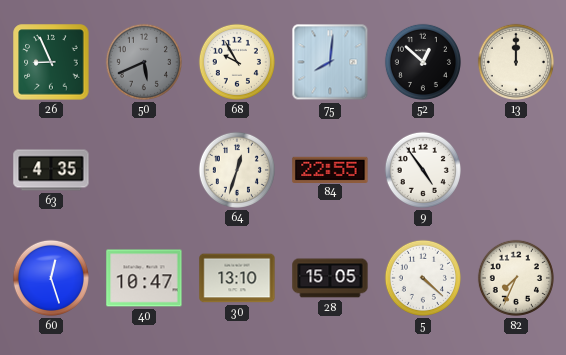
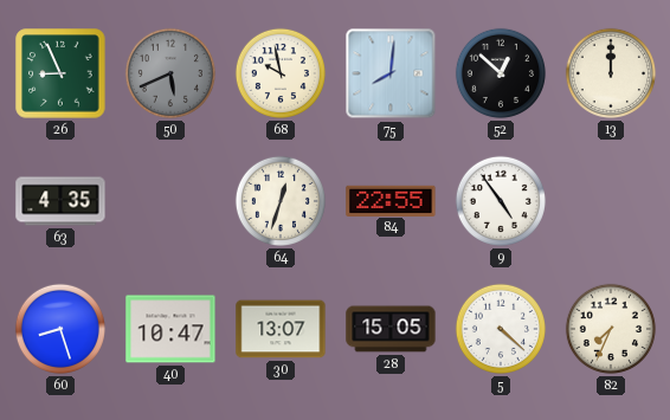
68: 9:55 -> 9:58
60: 12:27 -> 8:27
30: 13:10 -> 13:07
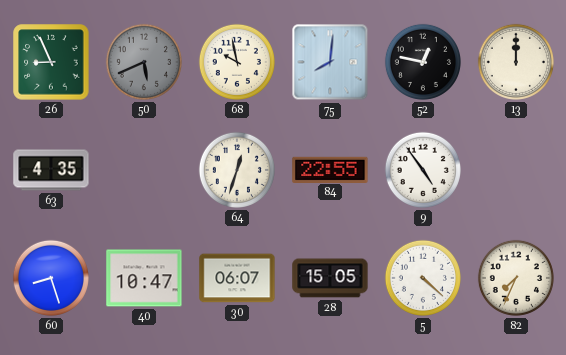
52: 12:52 -> 12:47
30: 13:07 -> 06:07
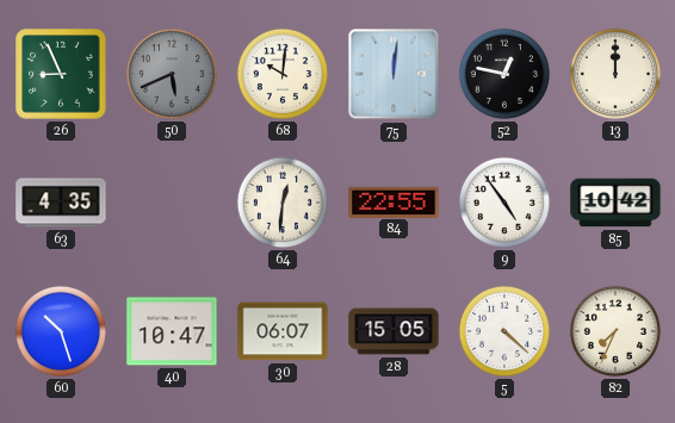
68: 9:58 -> 10:01
75: 8:01 -> 12:01
64: 12:33 -> 12:31
85: none -> 10:42
60: 8:27 -> 10:27
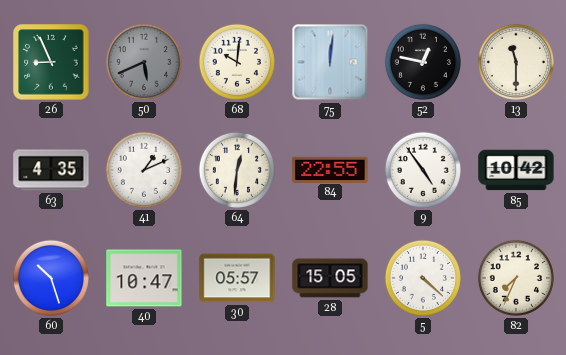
13: 12:00 -> 11:30
41: none -> 1:11
30: 06:07 -> 05:57
